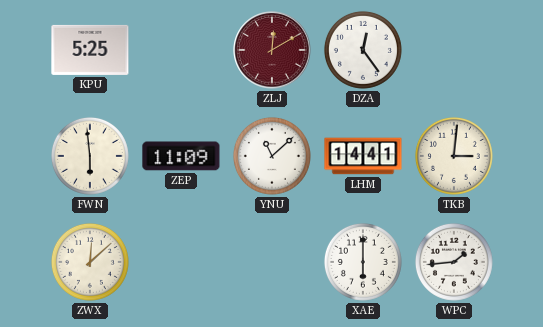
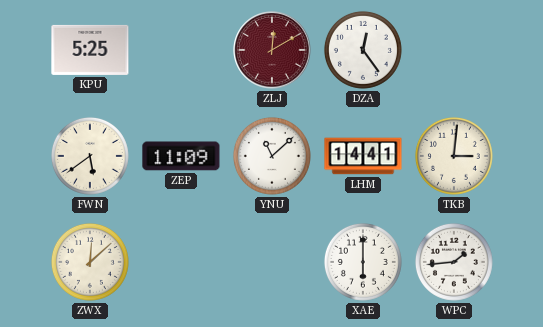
FWN: 5:59 -> 5:39
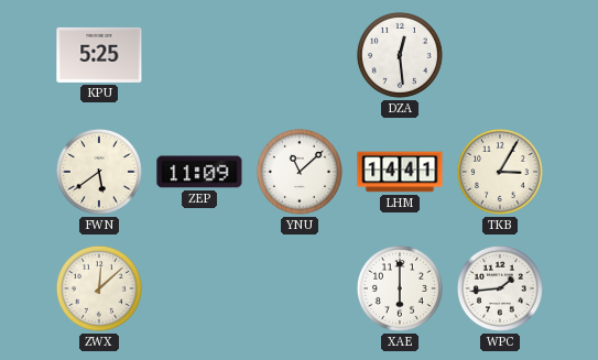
ZLJ: 12:10 -> none
DZA: 12:24 -> 12:29
TKB: 3:01 -> 3:05
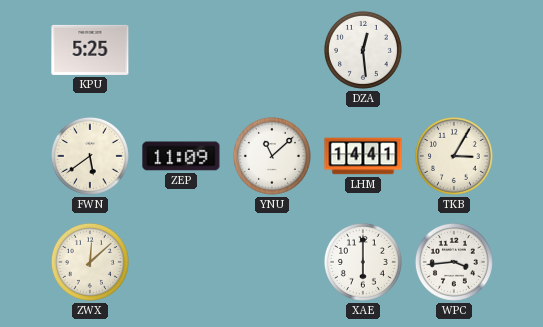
WPC: 1:44 -> 3:44
